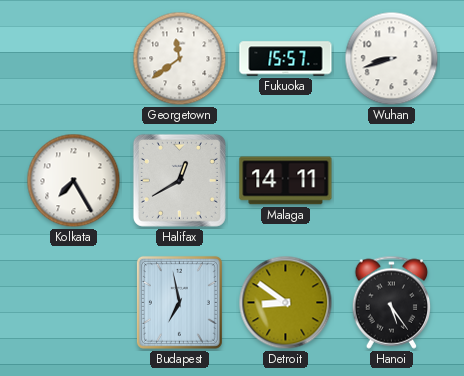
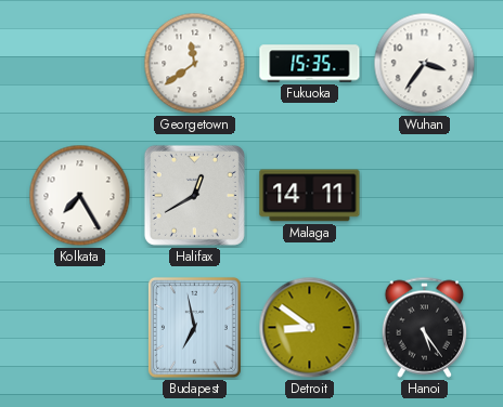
Fukuoka: 15:57 -> 15:35
Wuhan: 8:42 -> 3:36
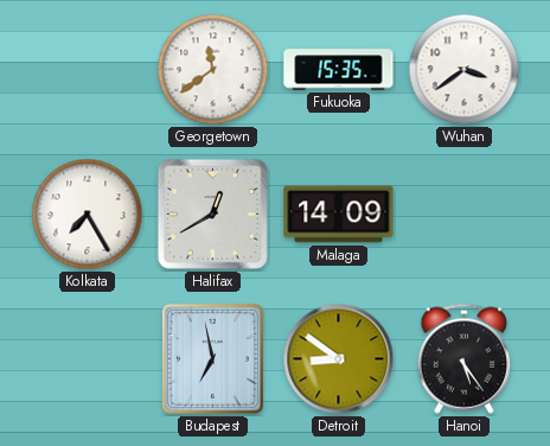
Wuhan: 3:36 -> 3:39
Malaga: 14:11 -> 14:09
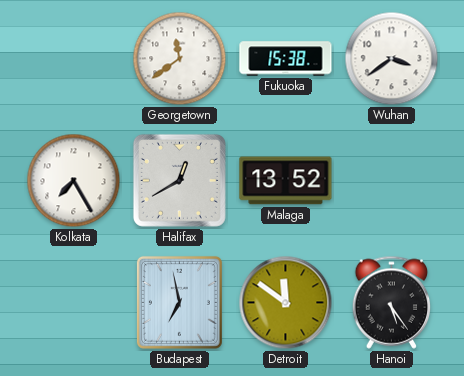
Fukuoka: 15:35 -> 15:38
Malaga: 14:09 -> 13:52
Detroit: 8:51 -> 11:51
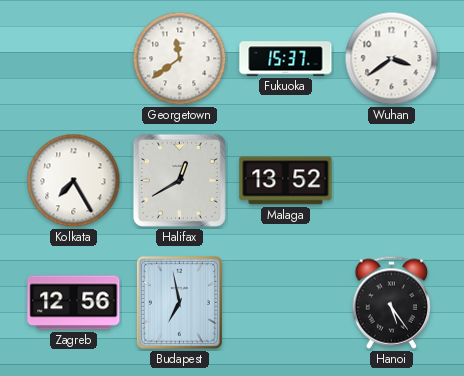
Fukuoka: 15:38 -> 15:37
Zagreb: none -> 12:56
Detroit: 11:51 -> none
